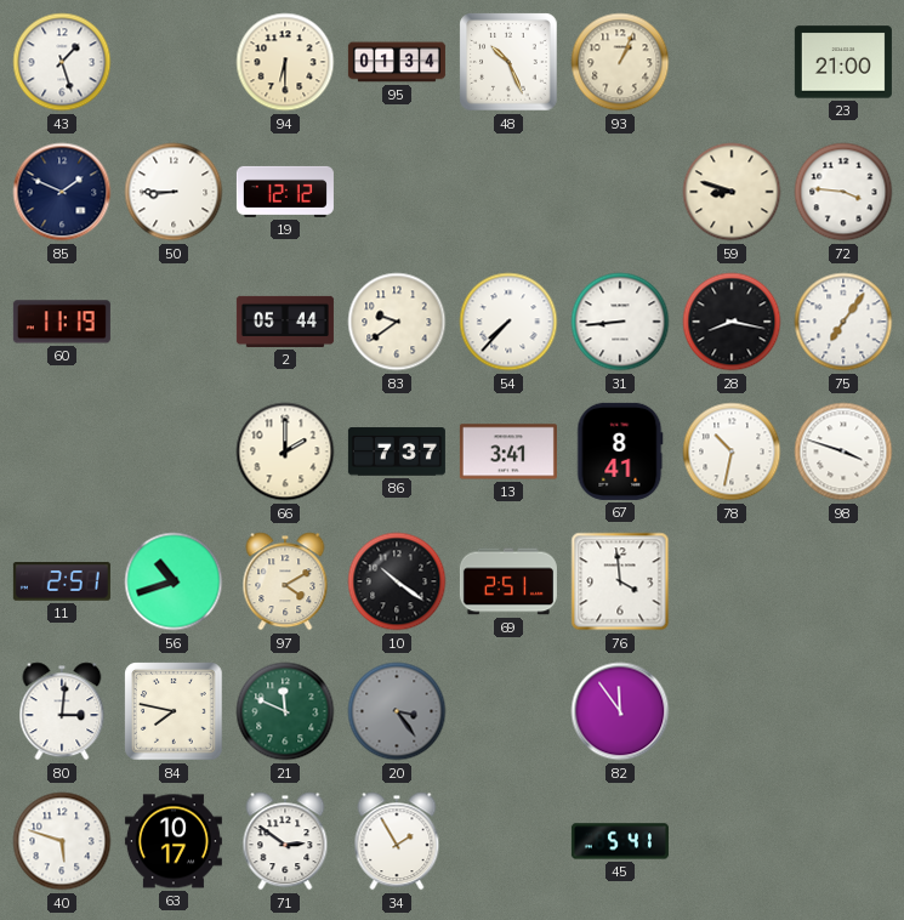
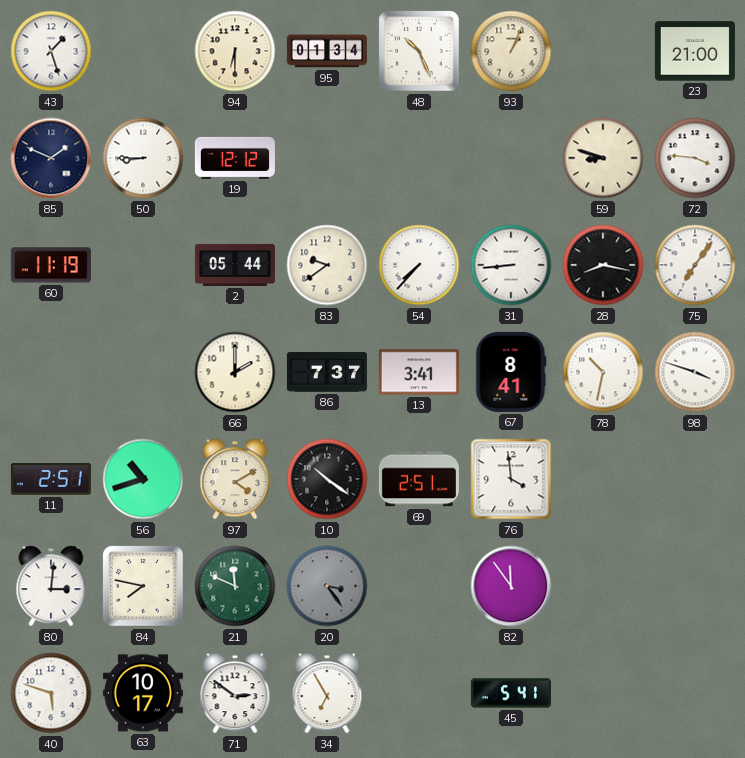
34: 1:55 -> 6:55
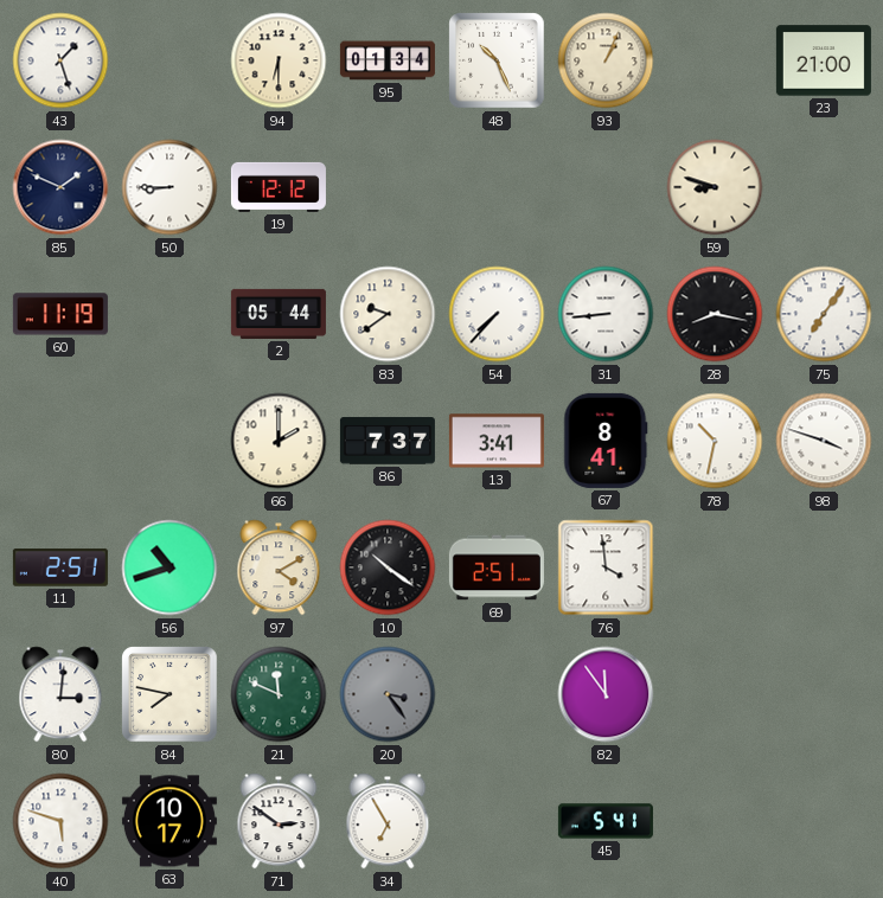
72: 3:46 -> none
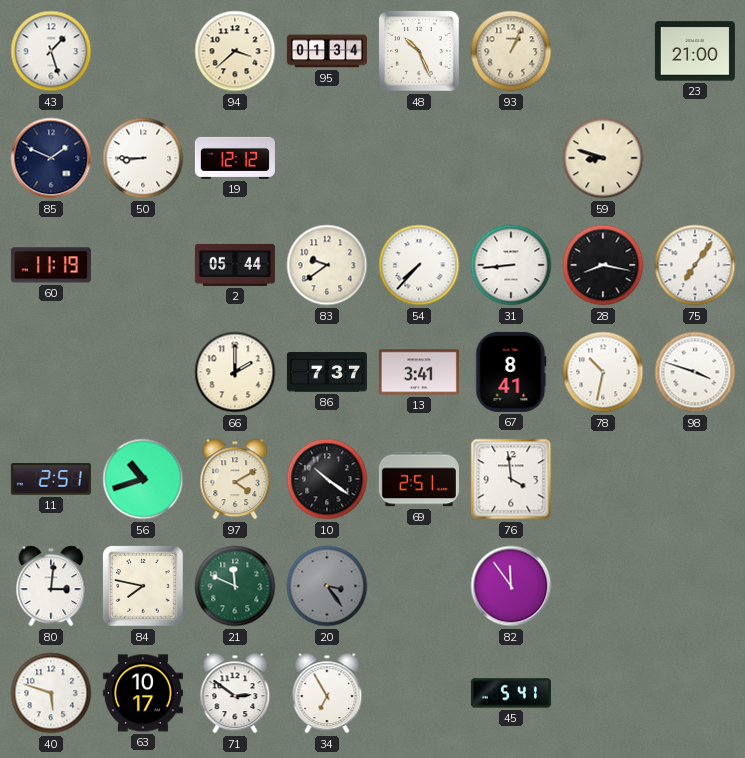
94: 6:30 -> 3:38
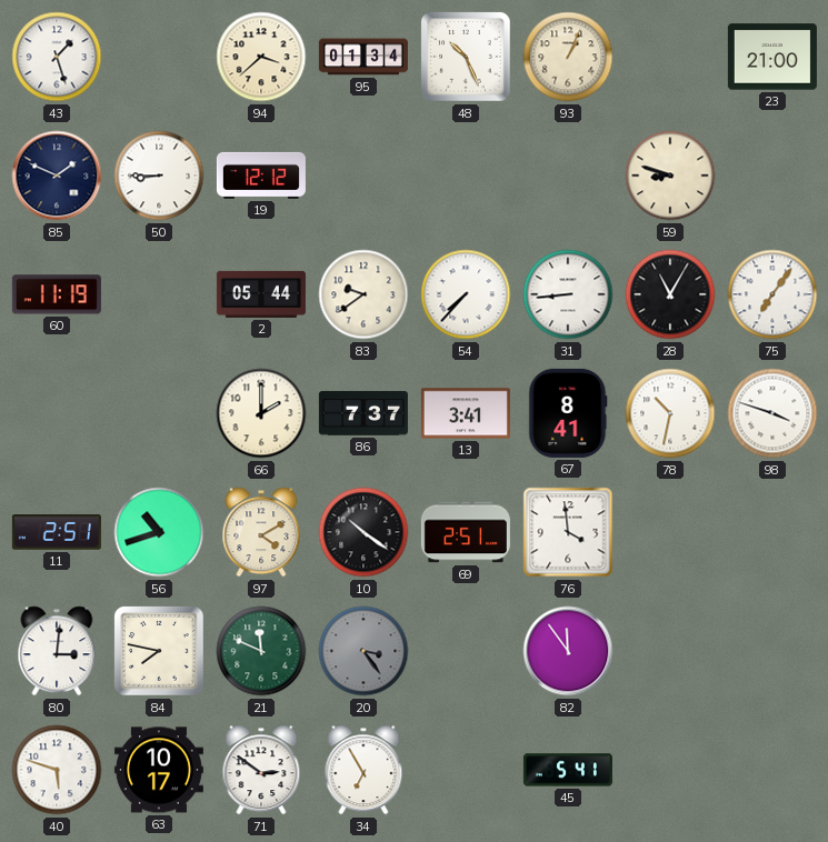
28: 8:17 -> 11:05
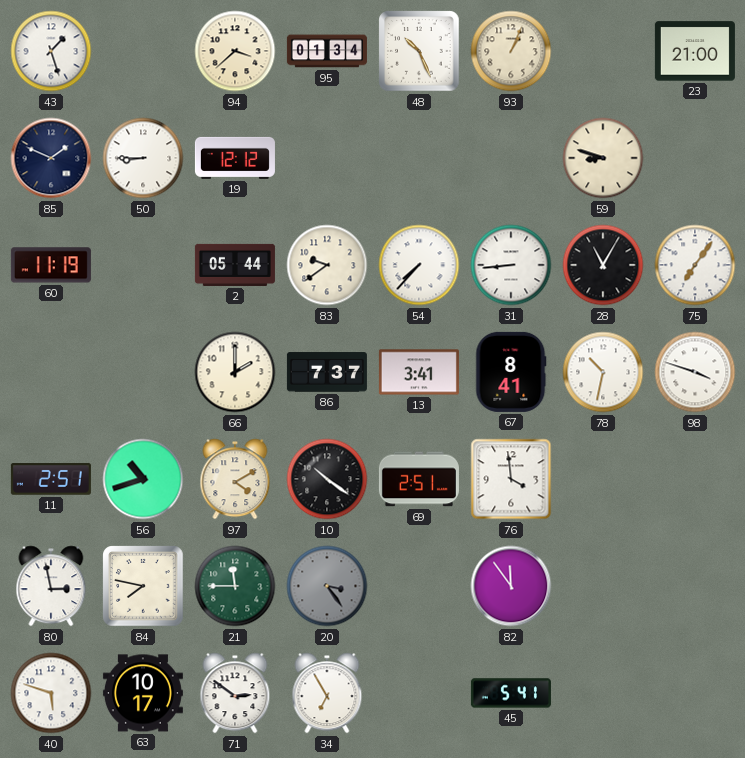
80: 3:01 -> 2:58
21: 11:49 -> 11:45
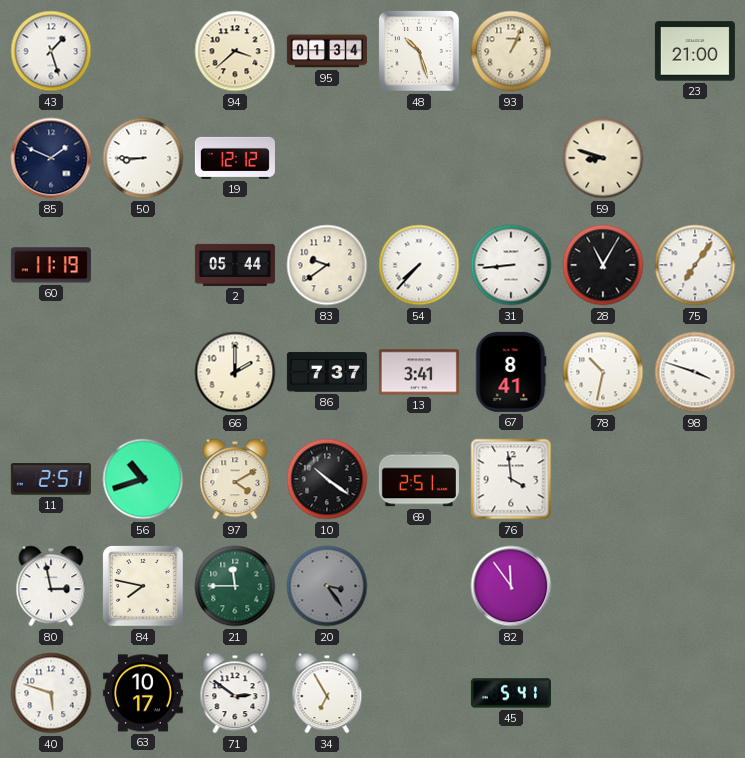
48: 10:26 -> 10:27
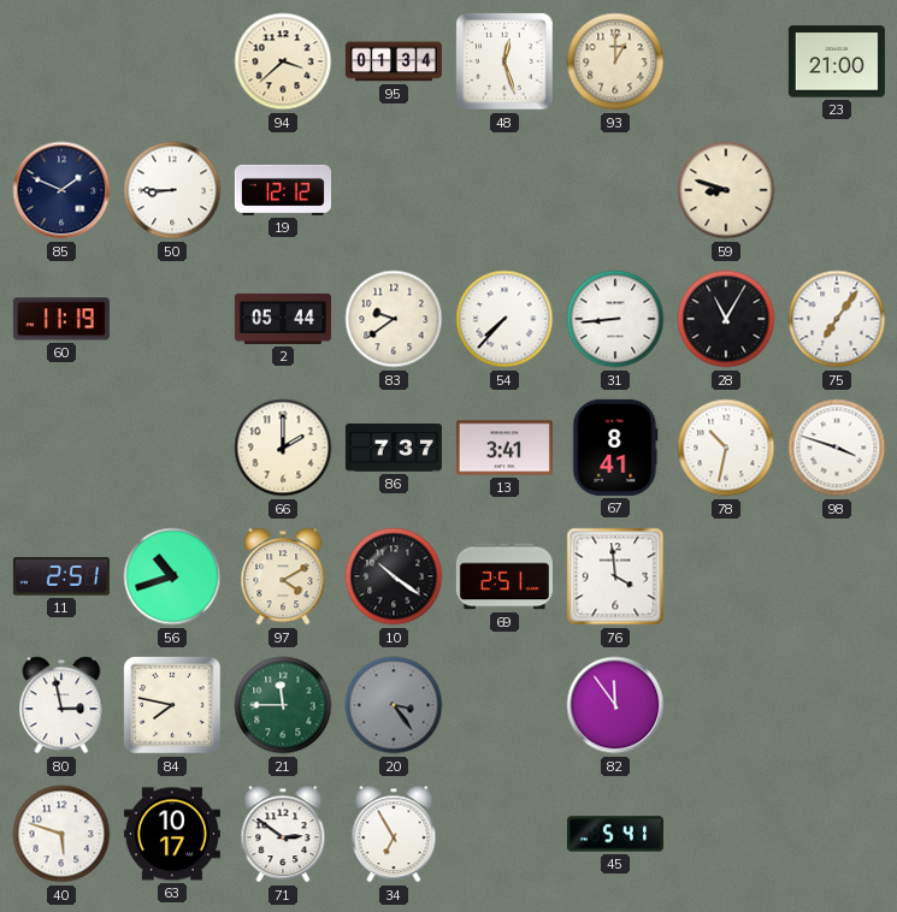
43: 1:27 -> none
48: 10:27 -> 12:27
93: 1:04 -> 1:00
